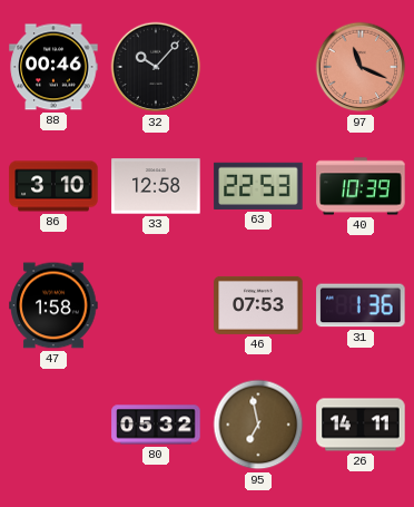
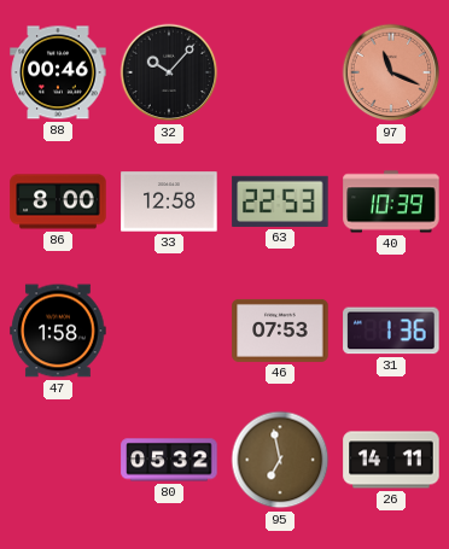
86: 3:10 -> 8:00
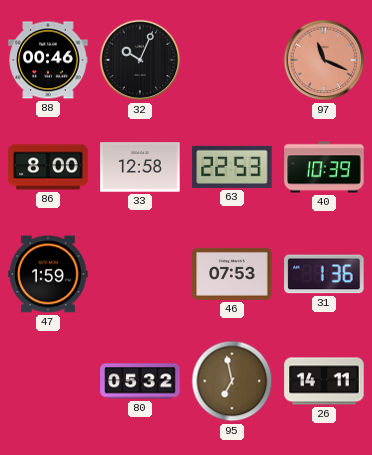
32: 10:07 -> 10:04
47: 1:58 -> 1:59
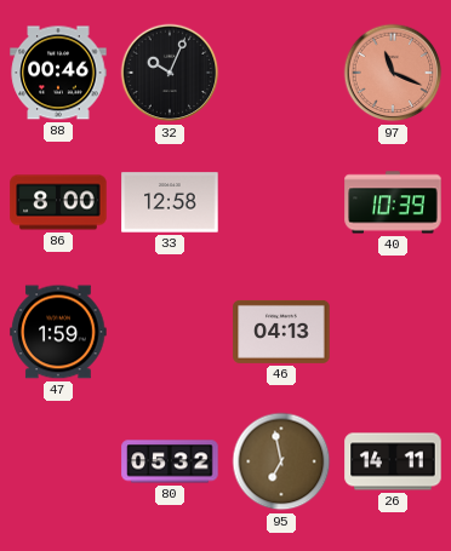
63: 22:53 -> none
46: 07:53 -> 04:13
31: 1:36 -> none
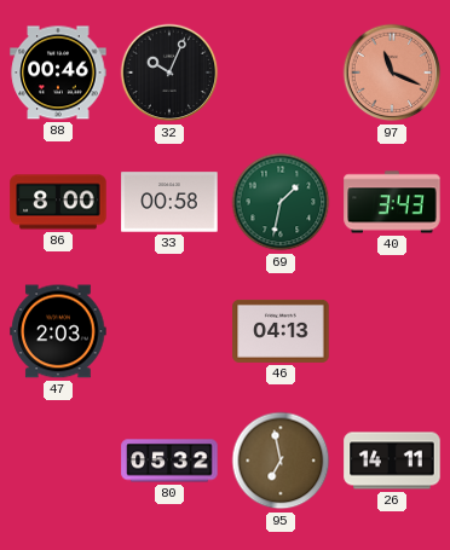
33: 12:58 -> 00:58
69: none -> 1:32
40: 10:39 -> 3:43
47: 1:59 -> 2:03
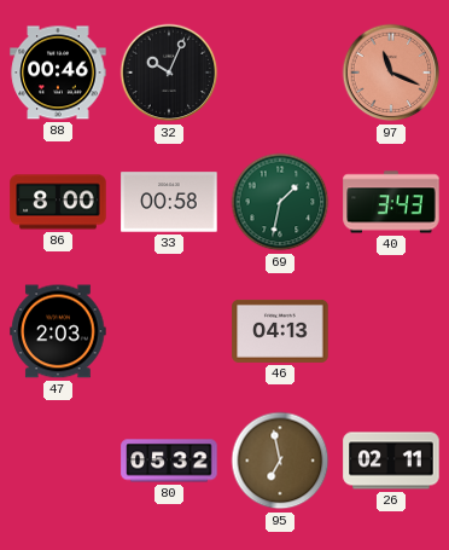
26: 14:11 -> 02:11
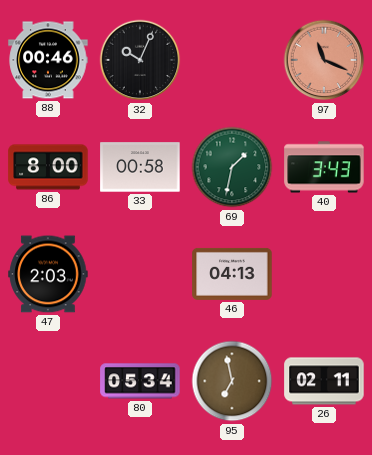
80: 05:32 -> 05:34
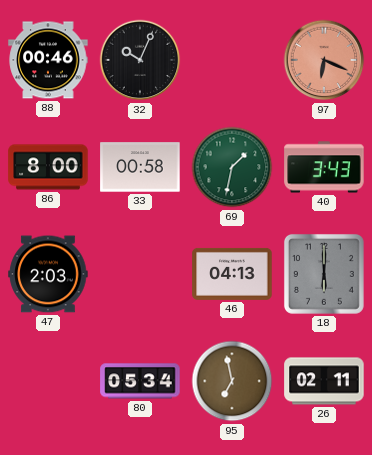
97: 11:19 -> 6:19
18: none -> 6:00
